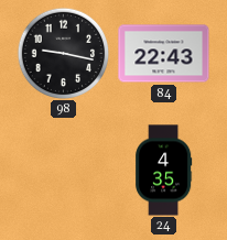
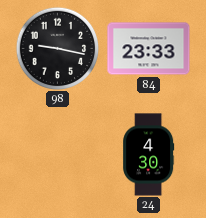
84: 22:43 -> 23:33
24: 4:35 -> 4:30
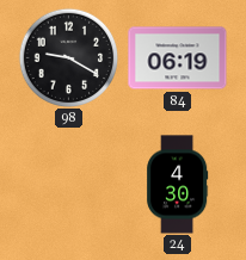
98: 9:17 -> 9:20
84: 23:33 -> 06:19
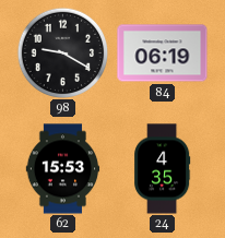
62: none -> 15:53
24: 4:30 -> 4:35
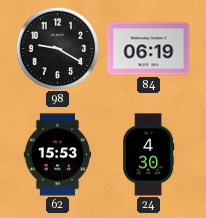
24: 4:35 -> 4:30
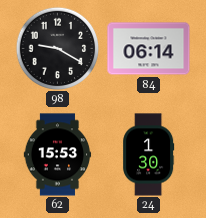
84: 06:19 -> 06:14
24: 4:30 -> 1:30
